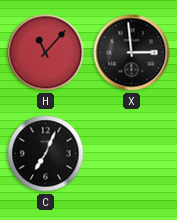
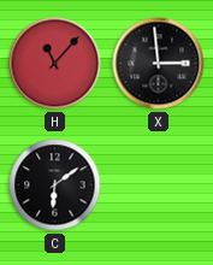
C: 7:04 -> 6:09
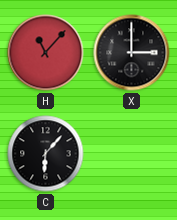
X: 2:59 -> 3:00
C: 6:09 -> 6:07
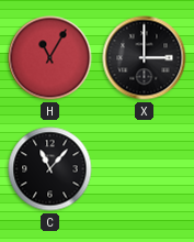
H: 11:07 -> 11:05
C: 6:07 -> 11:07
